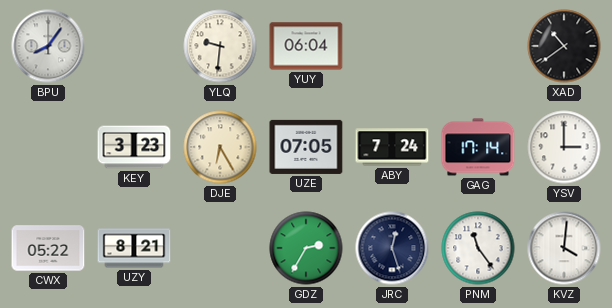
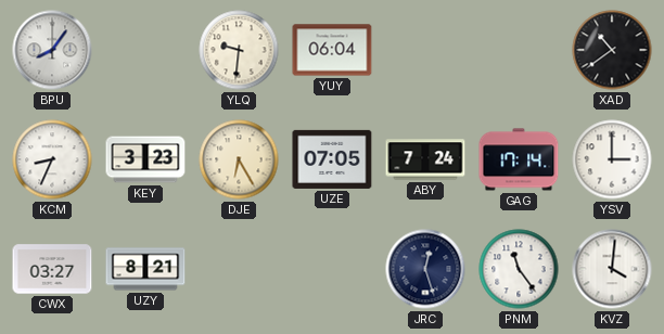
KCM: none -> 8:34
CWX: 05:22 -> 03:27
GDZ: 2:35 -> none
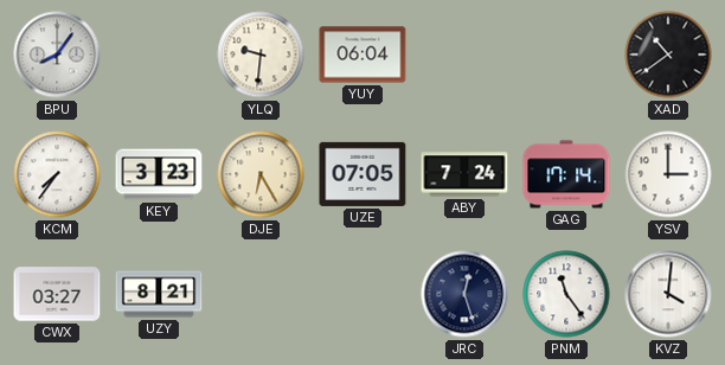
KCM: 8:34 -> 7:36
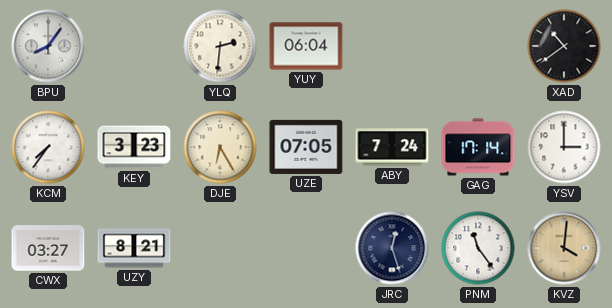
YLQ: 9:31 -> 2:31
KVZ dial: white -> champagne
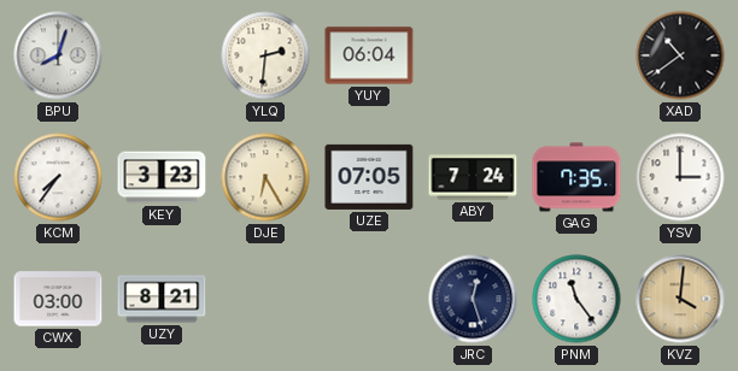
BPU: 8:06 -> 8:03
GAG: 17:14 -> 7:35
CWX: 03:27 -> 03:00
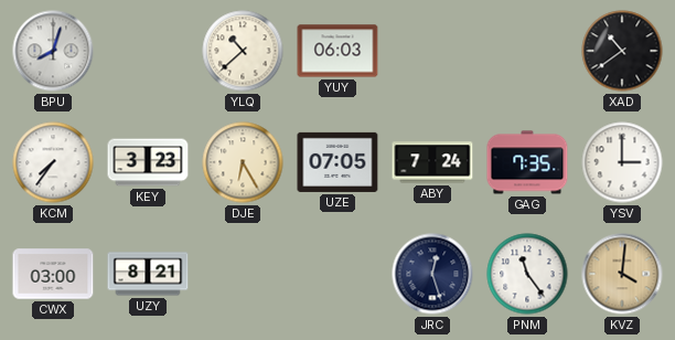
YLQ: 2:31 -> 10:38
YUY: 06:04 -> 06:03
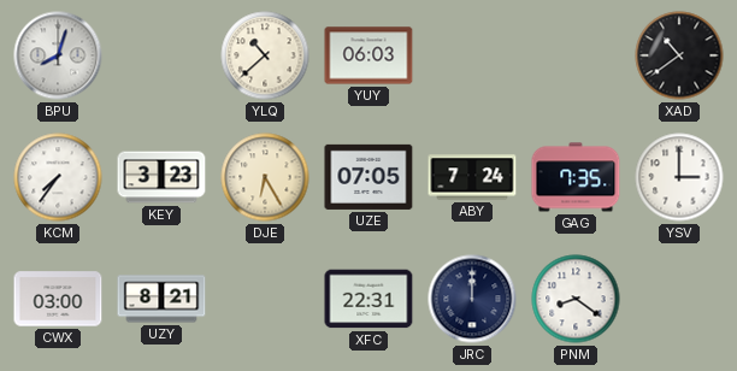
XFC: none -> 22:31
JRC: 12:27 -> 12:00
PNM: 11:24 -> 8:21
KVZ: 4:01 -> none
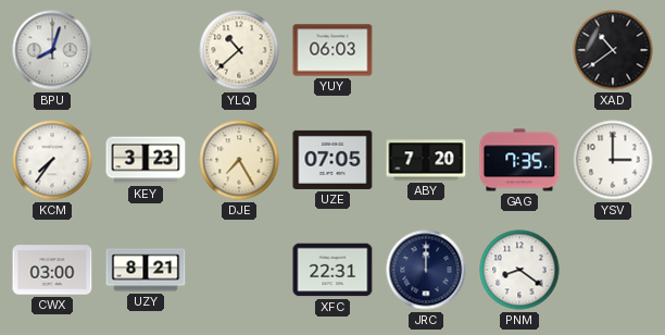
DJE: 6:25 -> 7:25
ABY: 7:24 -> 7:20
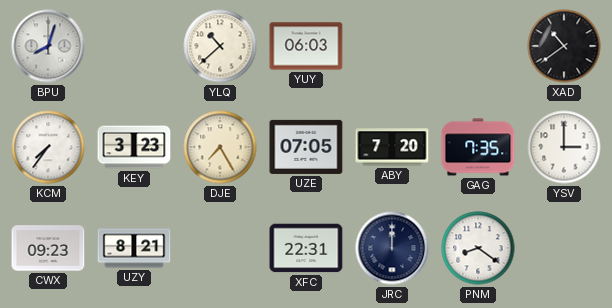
CWX: 03:00 -> 09:23
